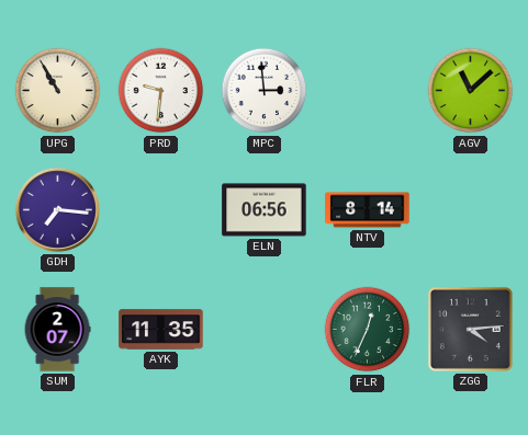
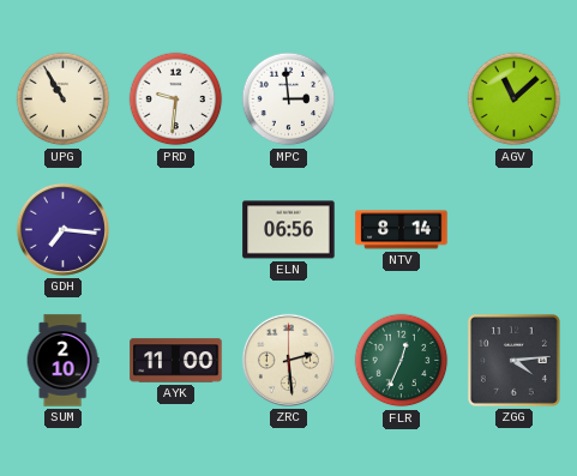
SUM: 2:07 -> 2:10
AYK: 11:35 -> 11:00
ZRC: none -> 2:29
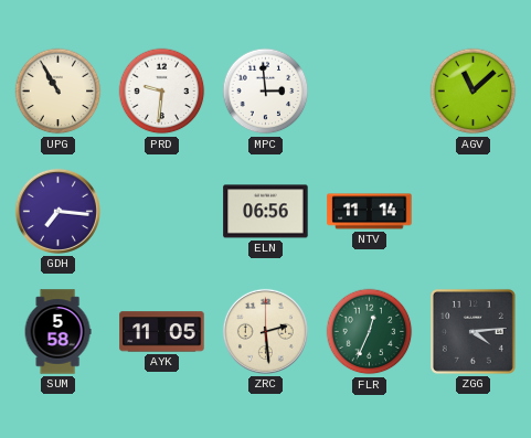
NTV: 8:14 -> 11:14
SUM: 2:10 -> 5:58
AYK: 11:00 -> 11:05
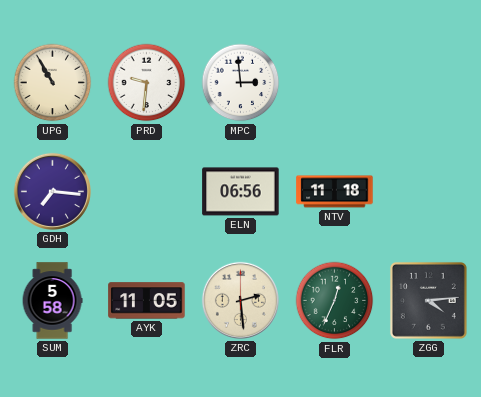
AGV: 11:08 -> none
NTV: 11:14 -> 11:18
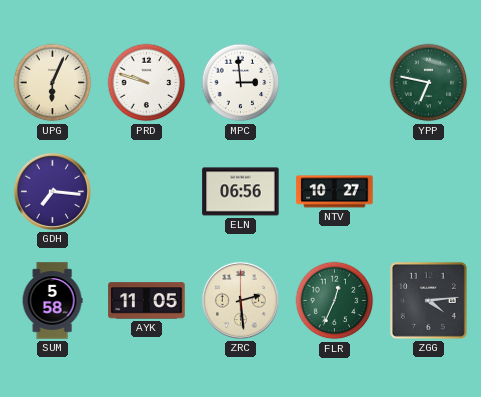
UPG: 10:55 -> 6:04
PRD: 9:31 -> 9:48
YPP: none -> 6:47
NTV: 11:18 -> 10:27
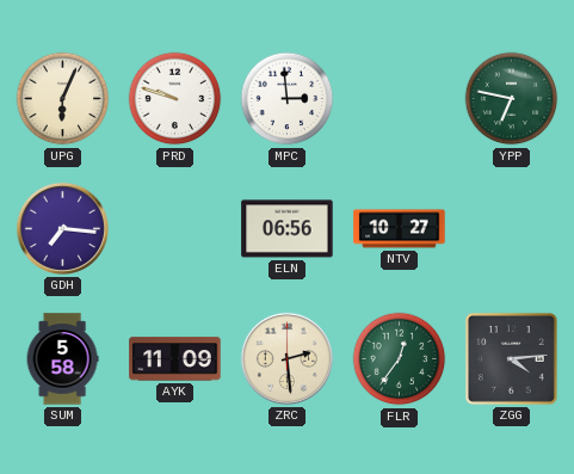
AYK: 11:05 -> 11:09
FLR: 12:34 -> 12:36
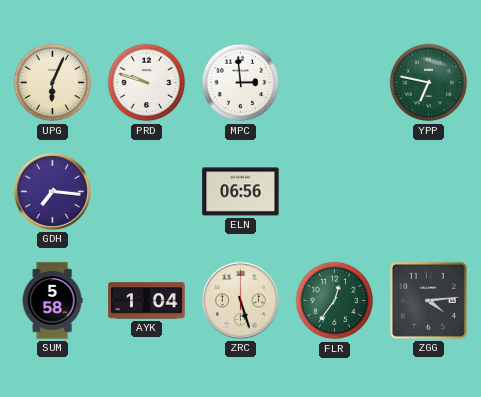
NTV: 10:27 -> none
AYK: 11:09 -> 1:04
ZRC: 2:29 -> 5:27
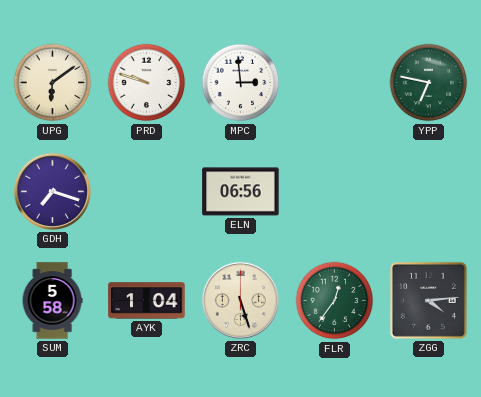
UPG: 6:04 -> 6:09
GDH: 7:16 -> 7:18
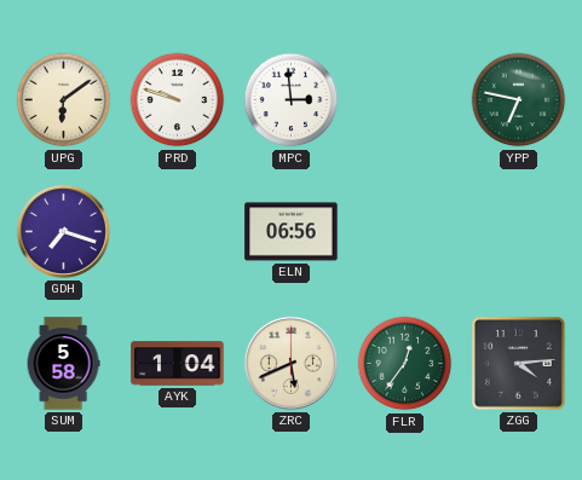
ZRC: 5:27 -> 5:41
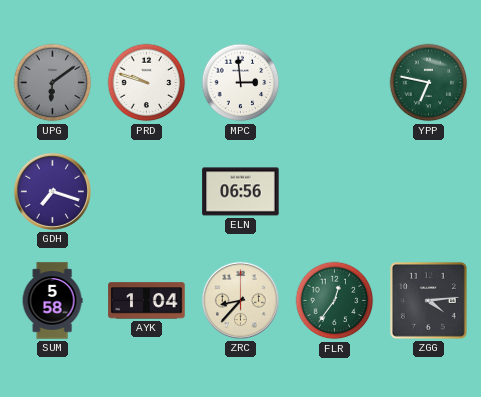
UPG dial: cream -> grey
ZRC: 5:41 -> 8:37
